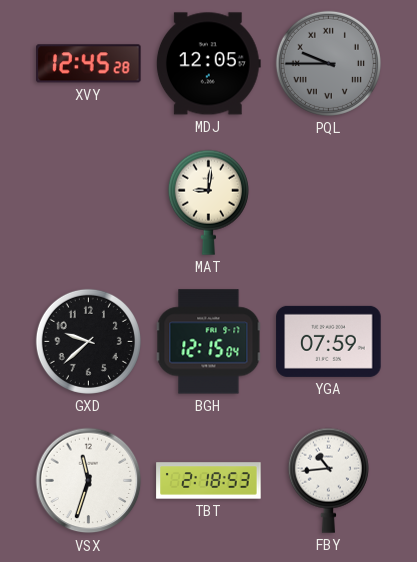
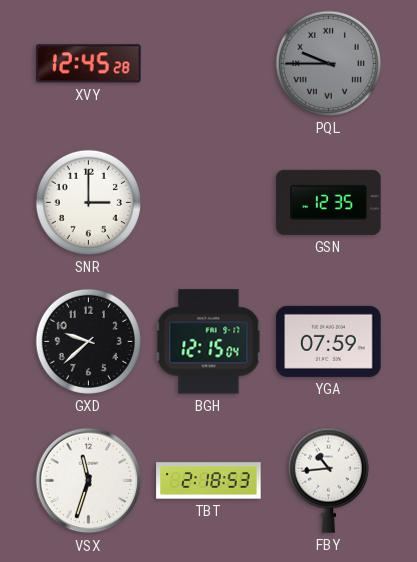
MDJ: 12:05 -> none
SNR: none -> 3:00
MAT: 9:01 -> none
GSN: none -> 12:35
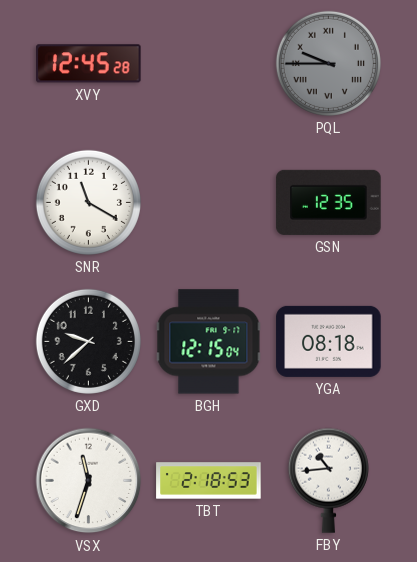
SNR: 3:00 -> 11:20
YGA: 07:59 -> 08:18
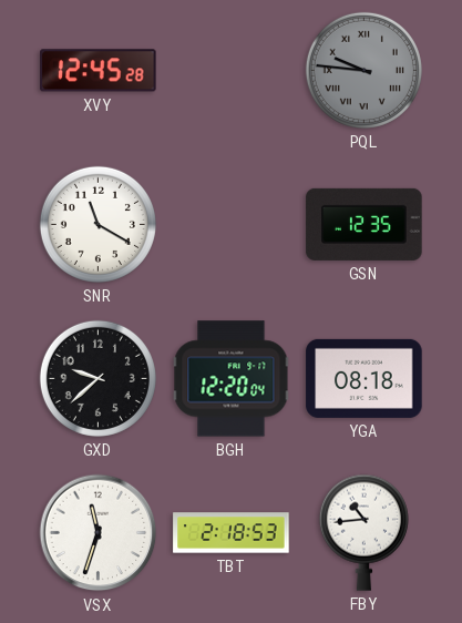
PQL: 9:45 -> 9:46
BGH: 12:15 -> 12:20
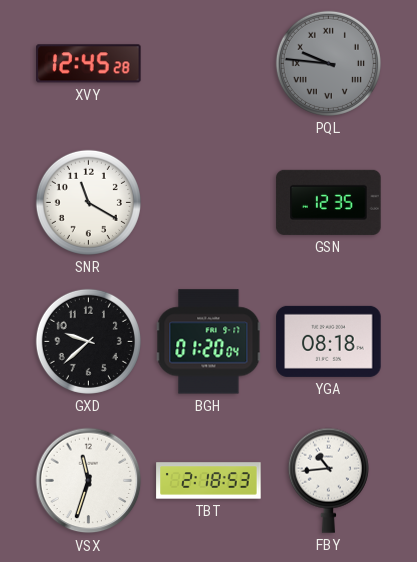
BGH: 12:20 -> 01:20
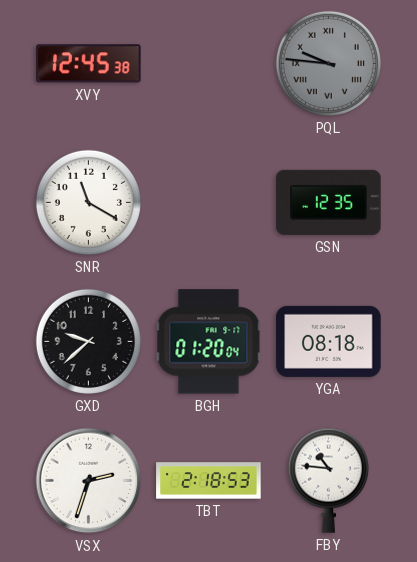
XVY: 12:45:28 -> 12:45:38
VSX: 11:33 -> 2:33
FBY: 10:44 -> 10:46
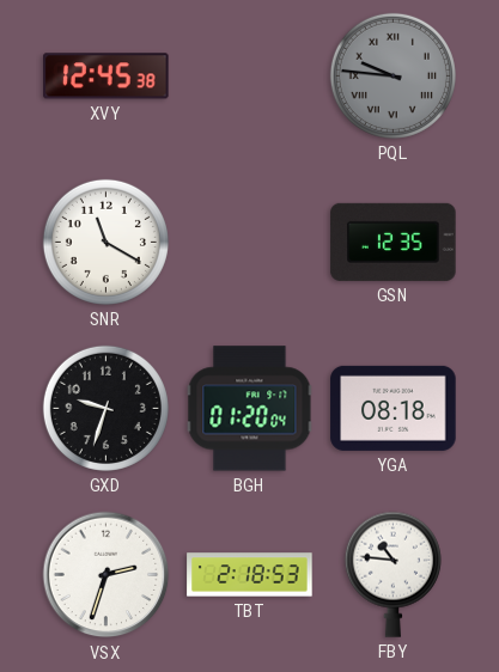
GXD: 9:38 -> 9:33
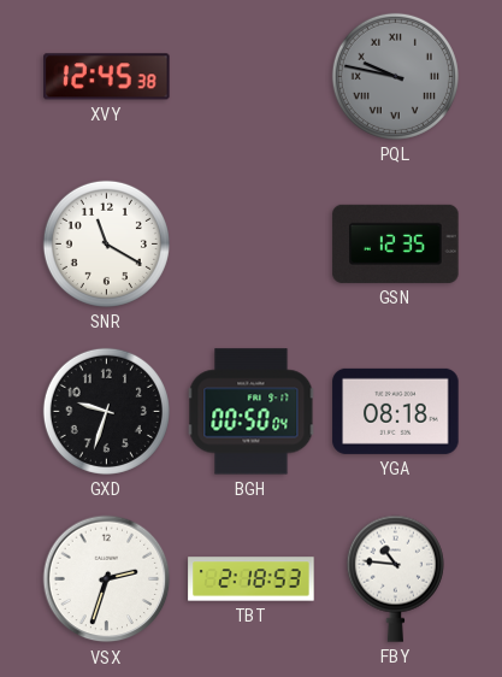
PQL: 9:46 -> 9:47
BGH: 01:20 -> 00:50
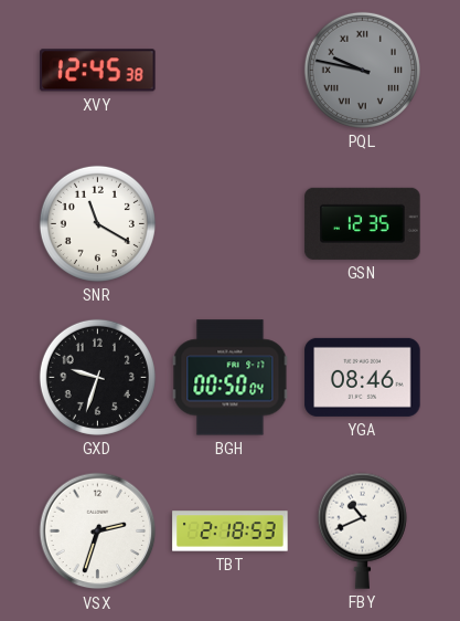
YGA: 08:18 -> 08:46
FBY: 10:46 -> 10:41
